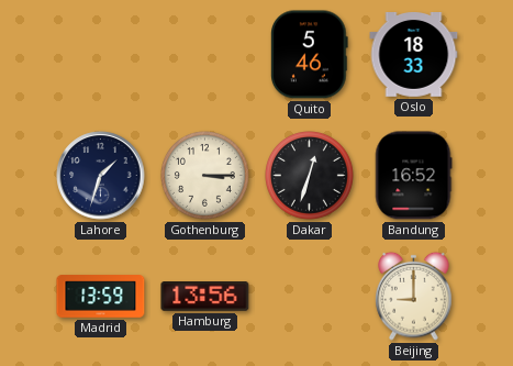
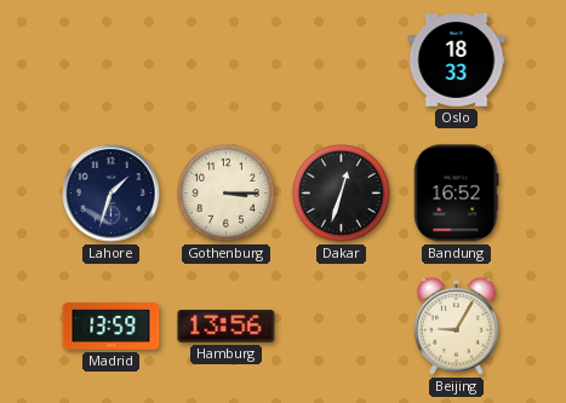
Quito: 5:46 -> none
Beijing: 9:00 -> 9:05
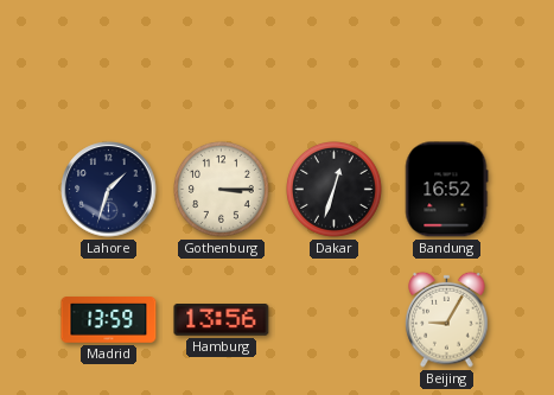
Oslo: 18:33 -> none
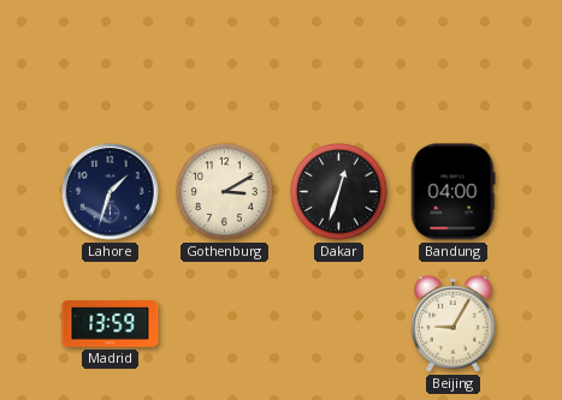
Gothenburg: 3:15 -> 3:10
Bandung: 16:52 -> 04:00
Hamburg: 13:56 -> none
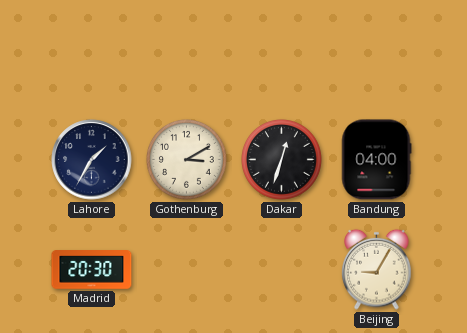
Lahore: 1:33 -> 1:35
Madrid: 13:59 -> 20:30
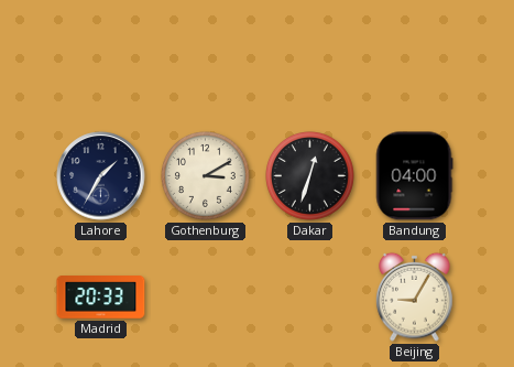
Madrid: 20:30 -> 20:33
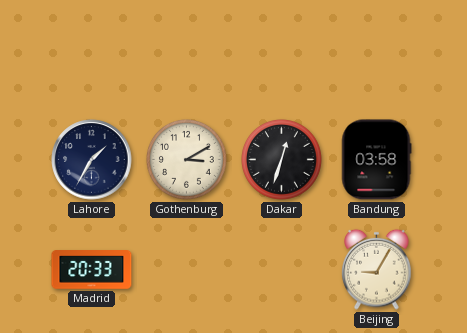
Bandung: 04:00 -> 03:58
